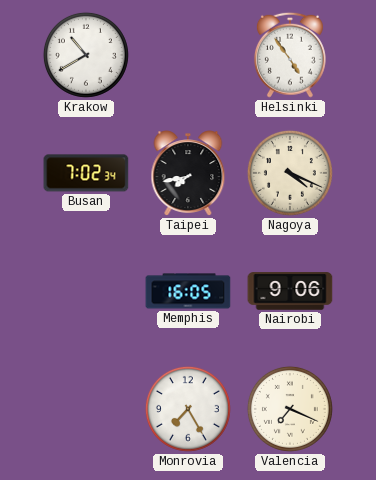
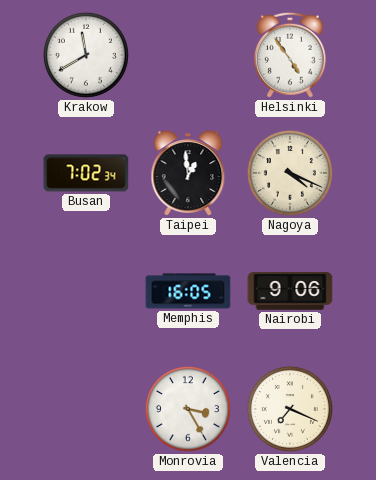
Krakow: 10:40 -> 11:40
Taipei: 7:43 -> 12:59
Monrovia: 7:25 -> 3:25
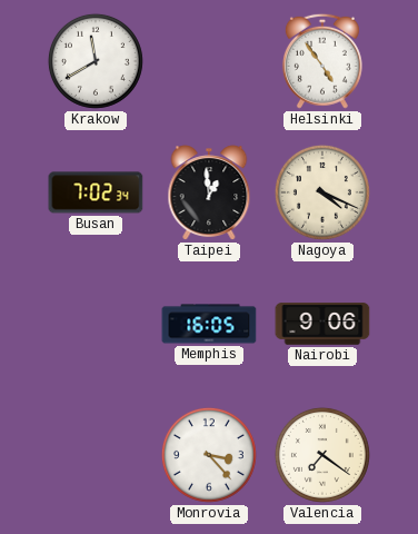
Monrovia: 3:25 -> 3:23
Valencia: 7:19 -> 7:21
